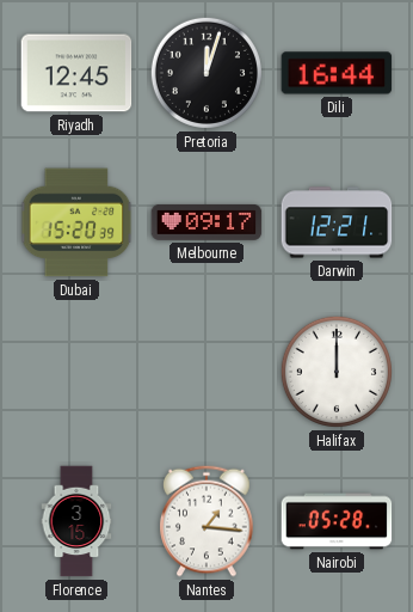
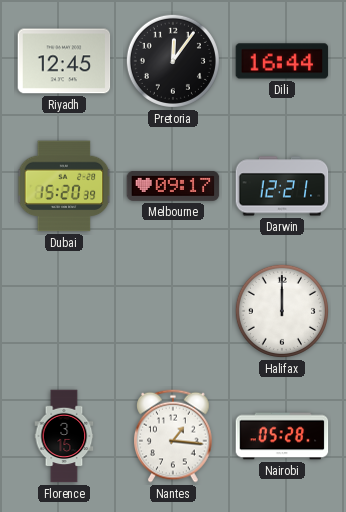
Pretoria: 12:03 -> 12:06
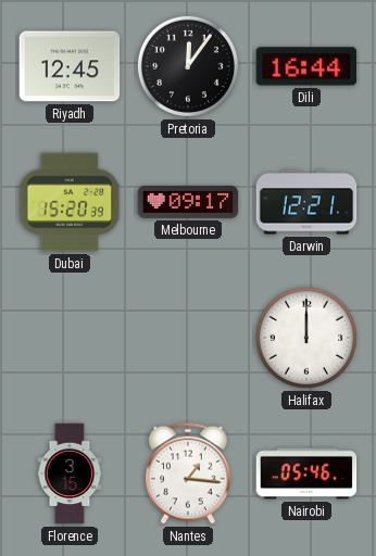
Nairobi: 05:28 -> 05:46
